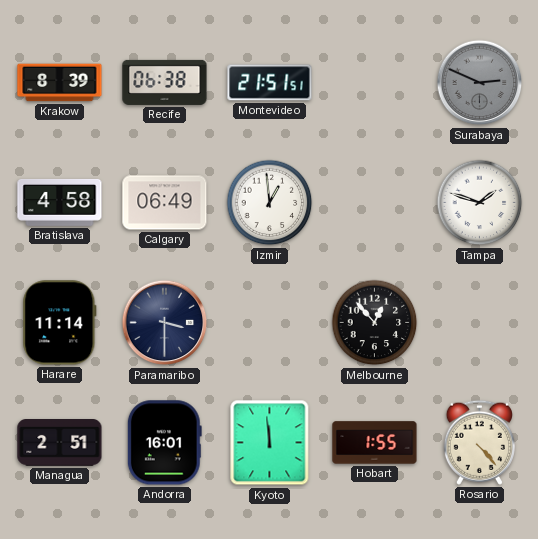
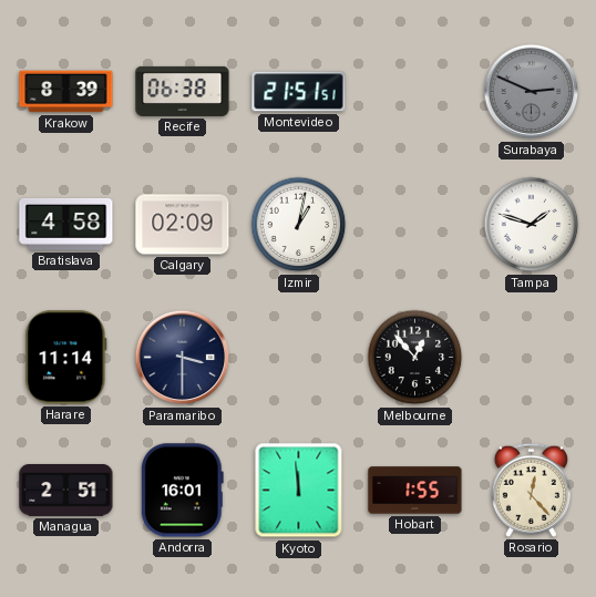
Calgary: 06:49 -> 02:09
Izmir: 12:59 -> 1:02
Rosario: 4:23 -> 12:23
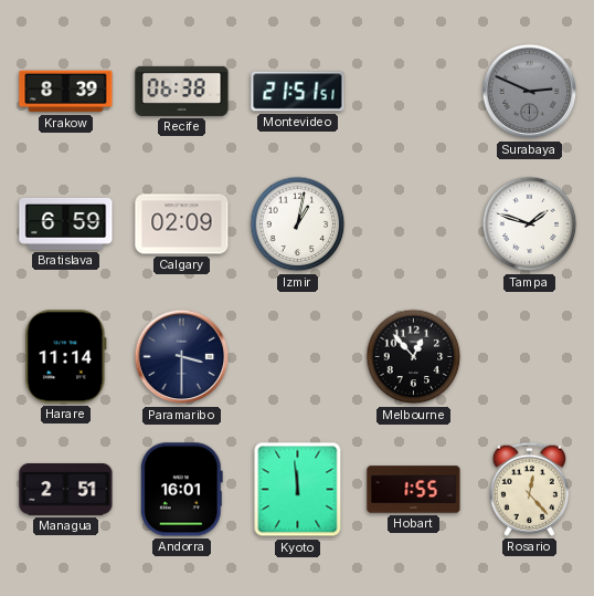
Bratislava: 4:58 -> 6:59
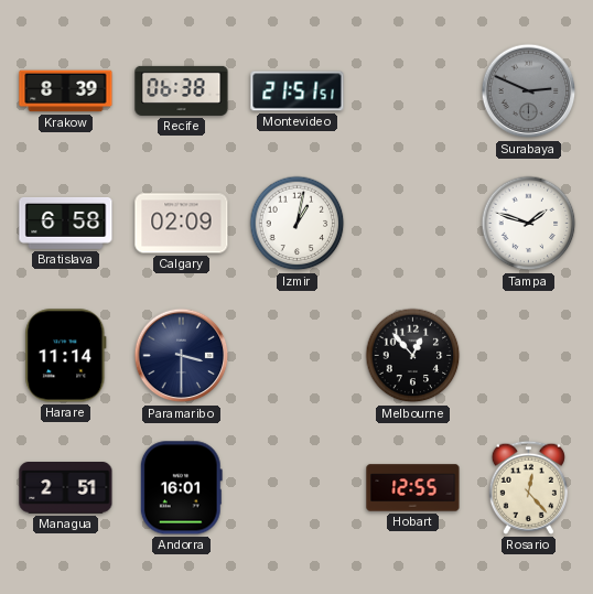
Bratislava: 6:59 -> 6:58
Kyoto: 11:59 -> none
Hobart: 1:55 -> 12:55
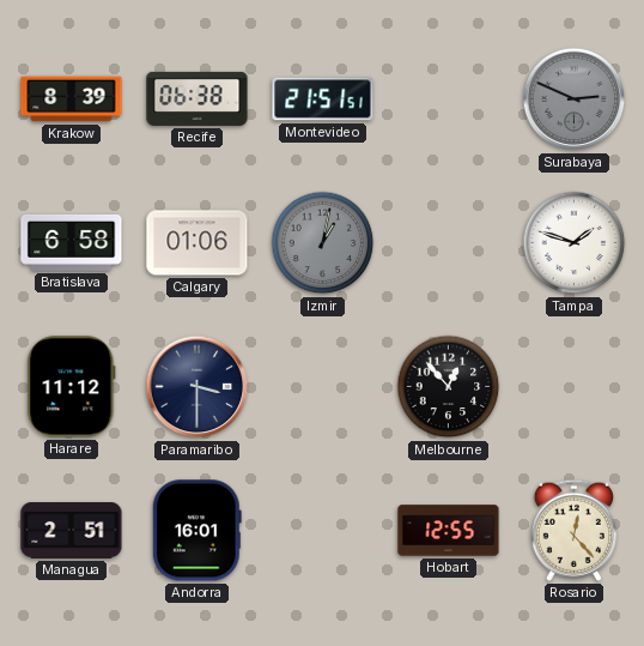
Calgary: 02:09 -> 01:06
Izmir dial: white -> grey
Harare: 11:14 -> 11:12
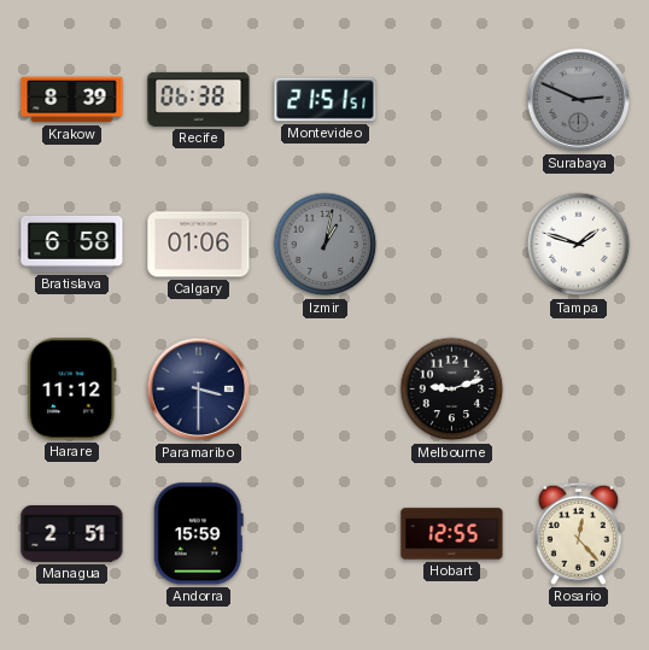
Melbourne: 12:53 -> 9:12
Andorra: 16:01 -> 15:59
